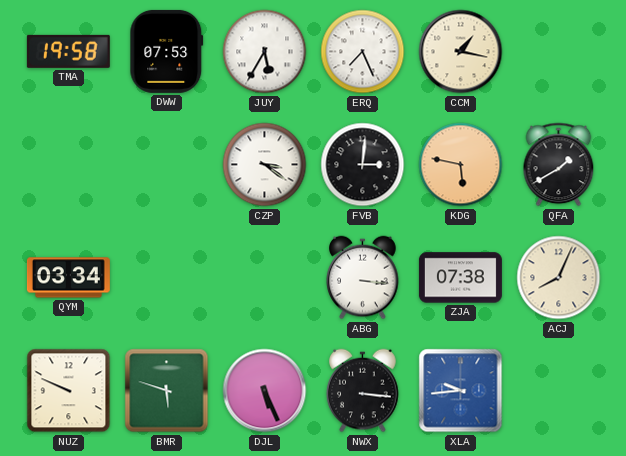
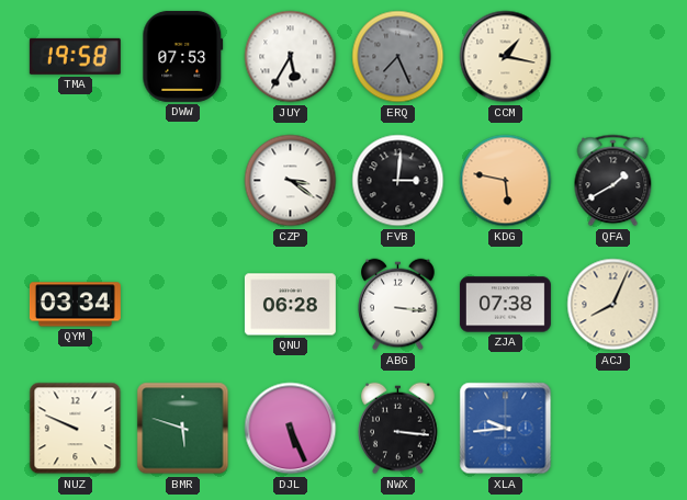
ERQ dial: white -> grey
QNU: none -> 06:28
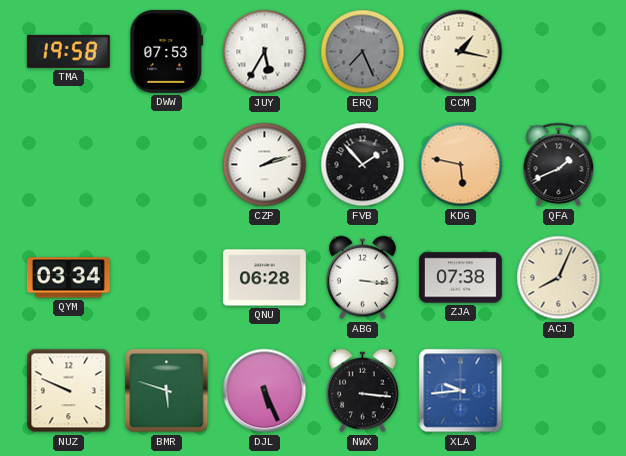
CZP: 3:21 -> 2:12
FVB: 3:01 -> 1:53
QFA: 1:40 -> 1:41
